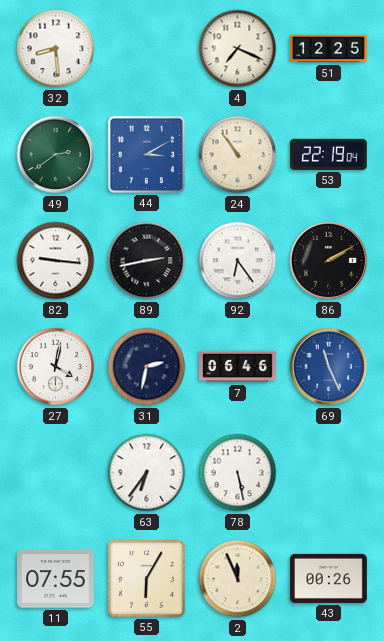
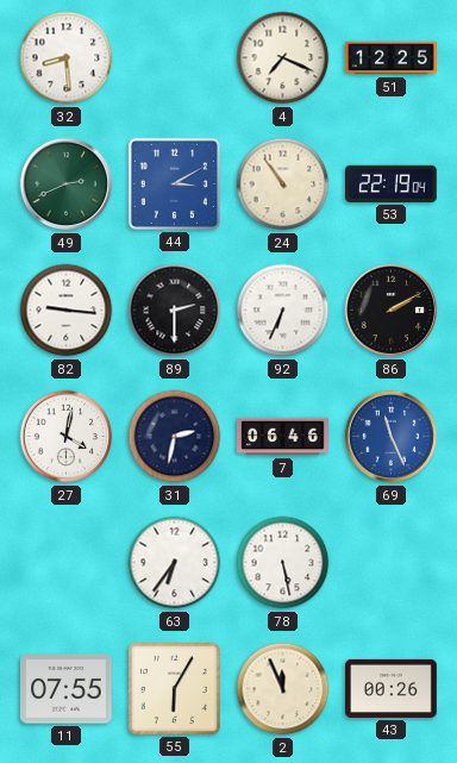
49: 2:39 -> 2:41
89: 2:43 -> 2:30
92: 6:24 -> 6:34
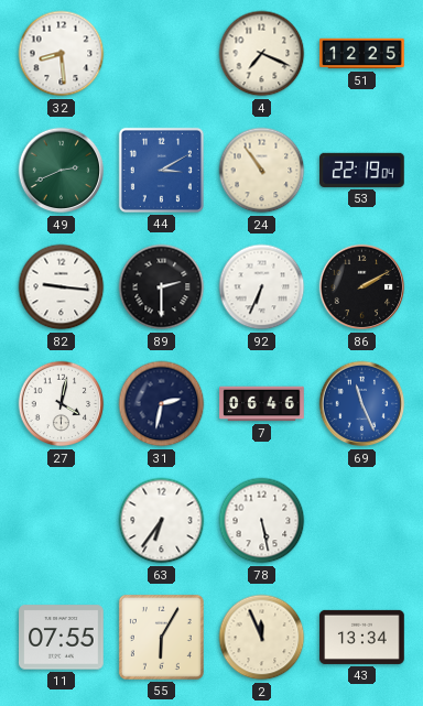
43: 00:26 -> 13:34
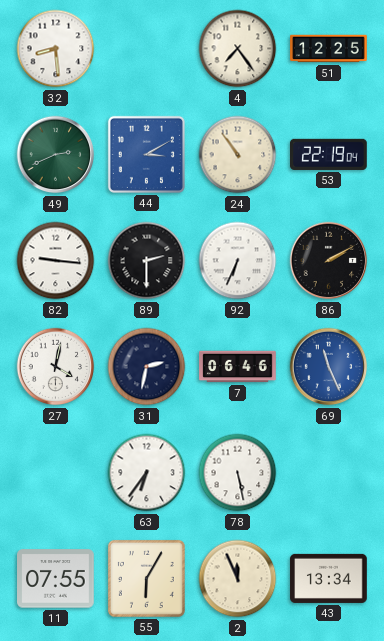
4: 7:19 -> 7:24
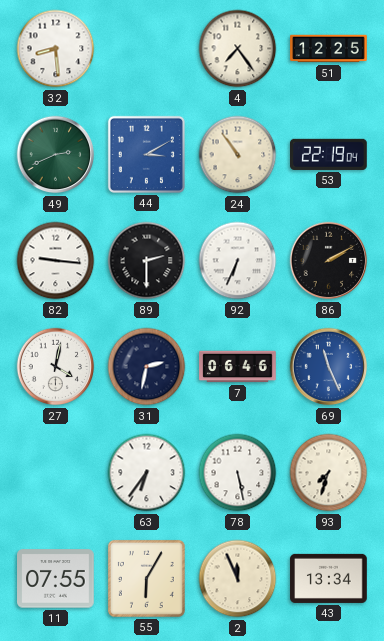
93: none -> 7:33
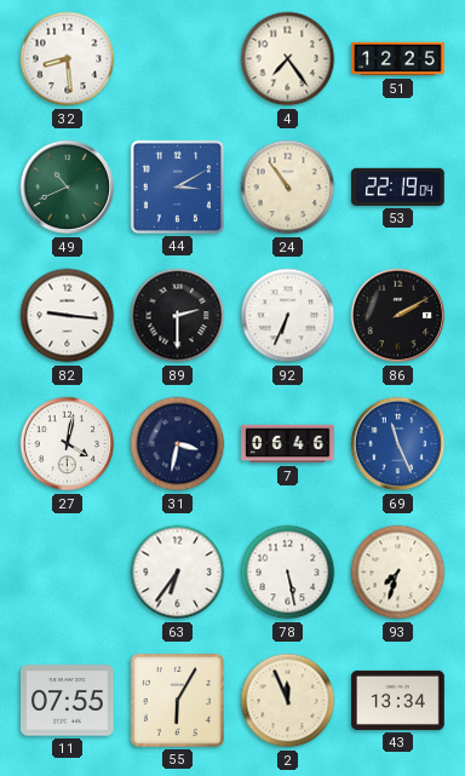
49: 2:41 -> 10:41
31: 2:32 -> 3:32
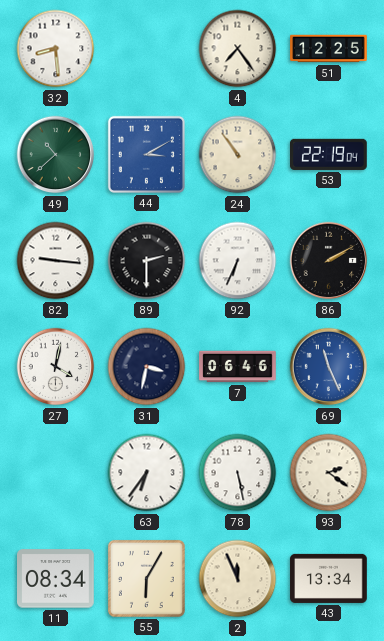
49: 10:41 -> 10:38
93: 7:33 -> 2:21
11: 07:55 -> 08:34
